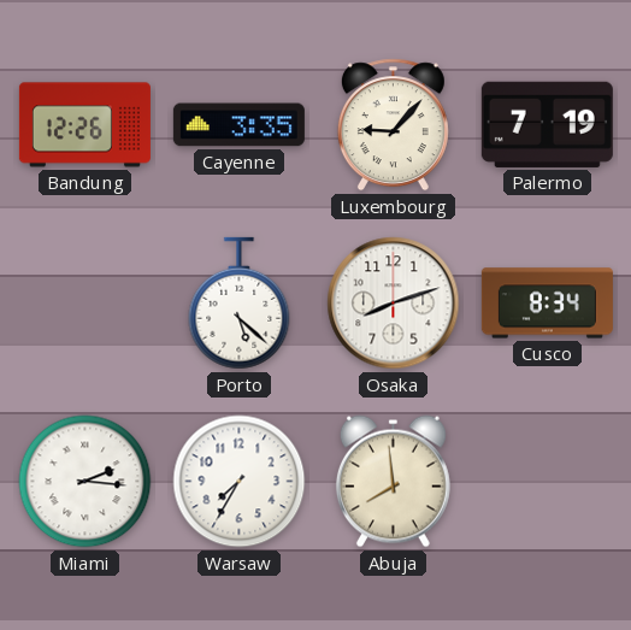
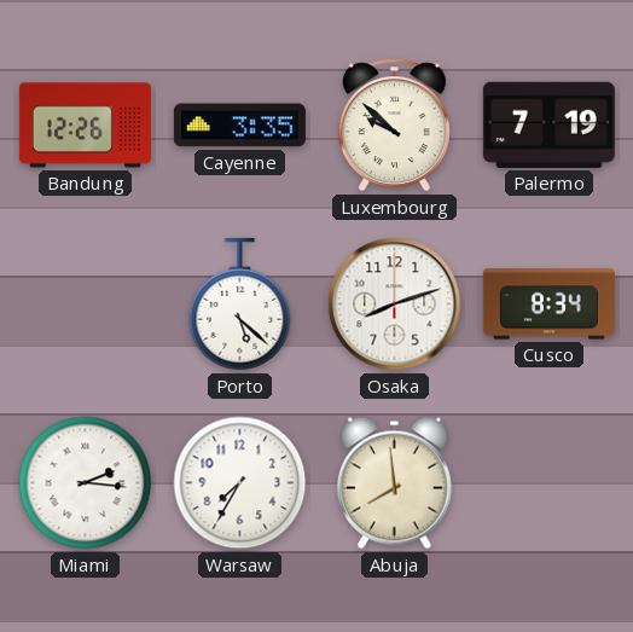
Luxembourg: 9:07 -> 9:52
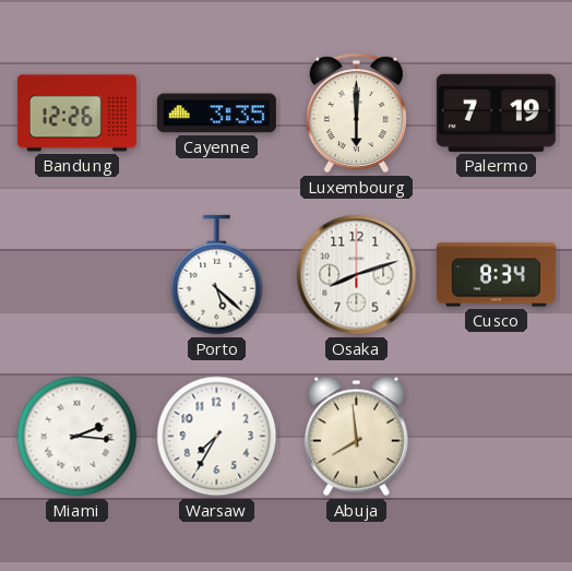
Luxembourg: 9:52 -> 6:00
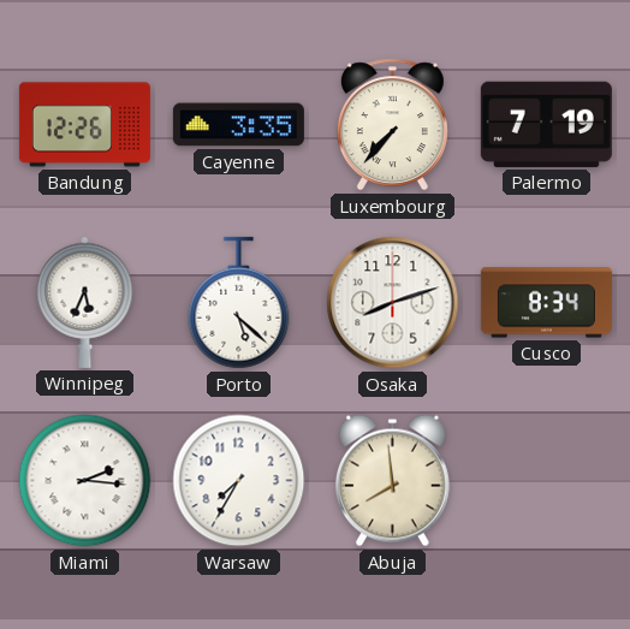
Luxembourg: 6:00 -> 7:37
Winnipeg: none -> 5:34
